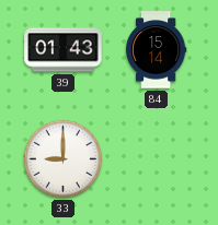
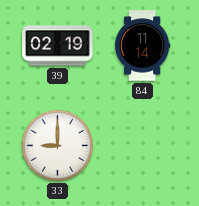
39: 01:43 -> 02:19
84: 15:14 -> 11:14
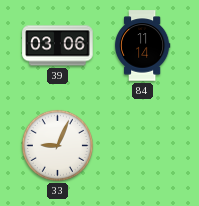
39: 02:19 -> 03:06
33: 9:00 -> 9:04
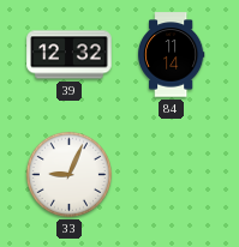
39: 03:06 -> 12:32
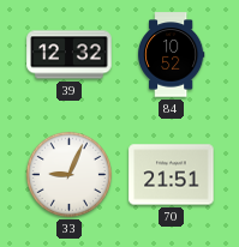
84: 11:14 -> 10:52
70: none -> 21:51
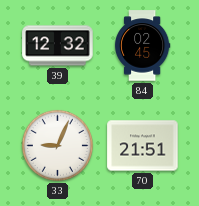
84: 10:52 -> 02:45
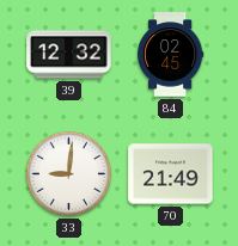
33: 9:04 -> 9:01
70: 21:51 -> 21:49
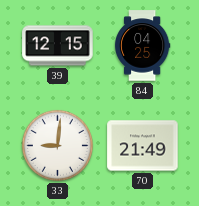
39: 12:32 -> 12:15
84: 02:45 -> 04:25
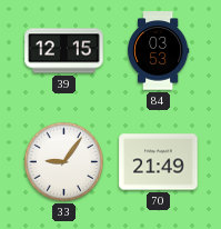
84: 04:25 -> 03:53
33: 9:01 -> 9:06
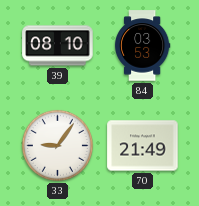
39: 12:15 -> 08:10
